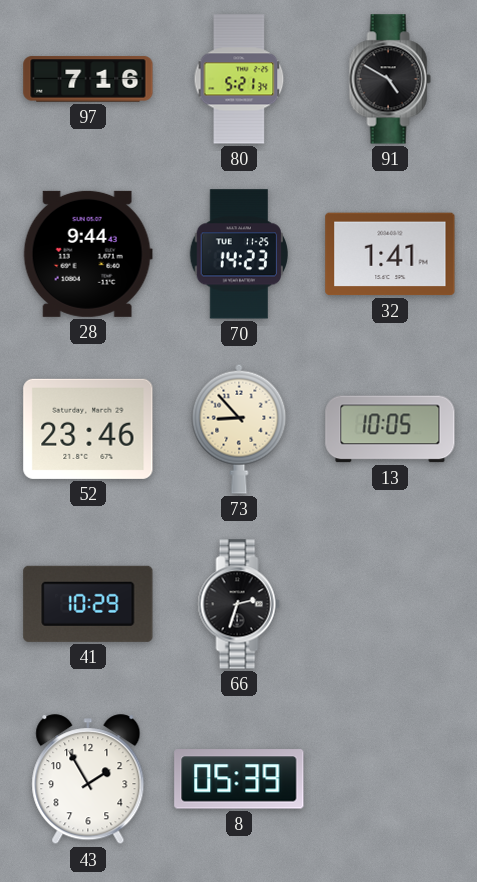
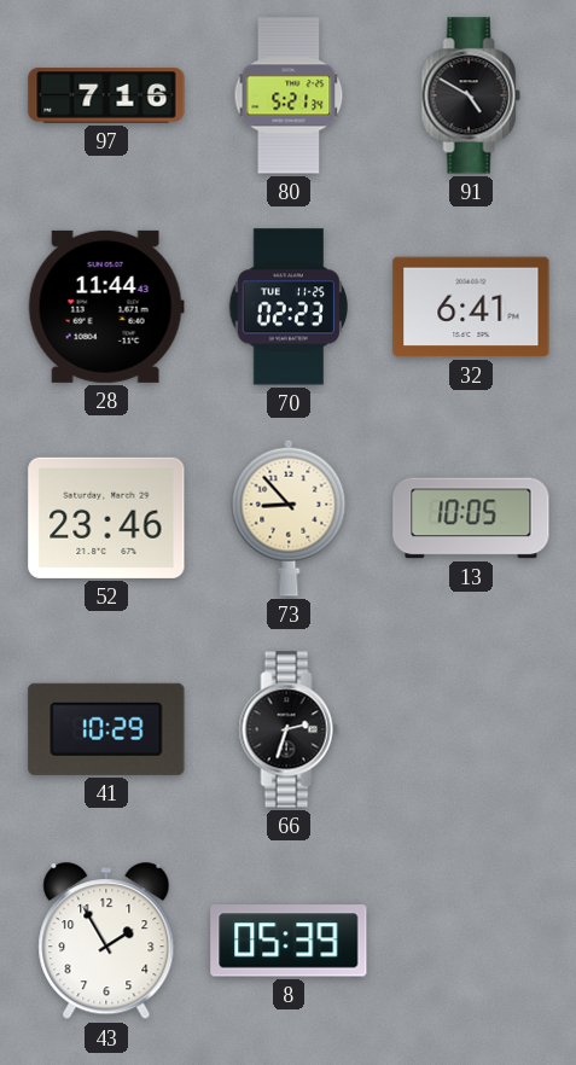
28: 9:44 -> 11:44
70: 14:23 -> 02:23
32: 1:41 -> 6:41
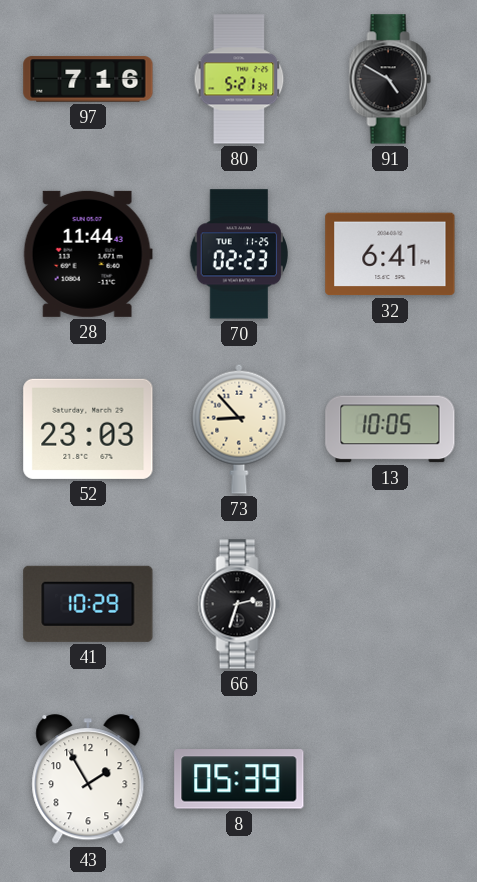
52: 23:46 -> 23:03
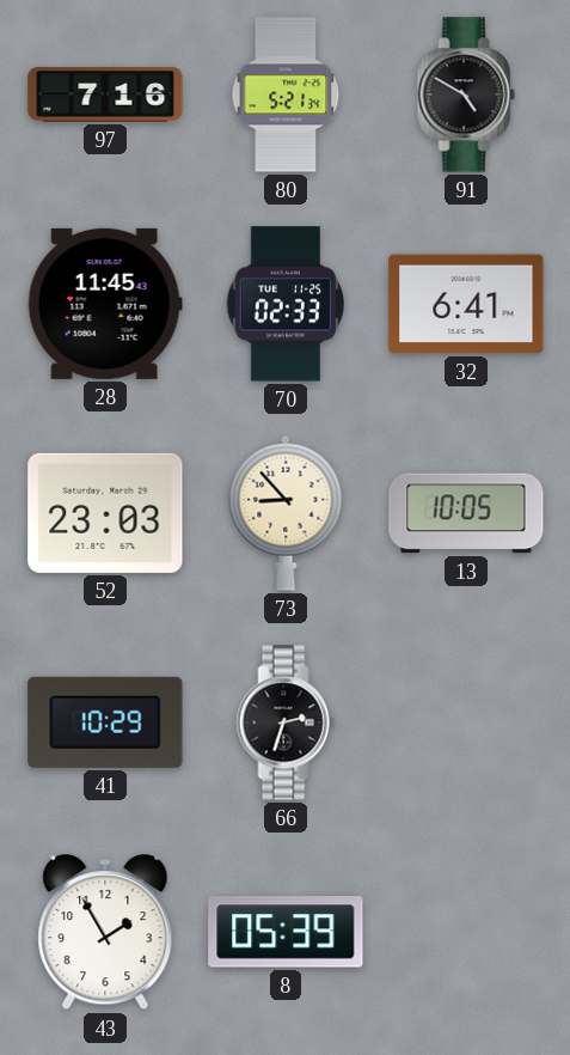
28: 11:44 -> 11:45
70: 02:23 -> 02:33
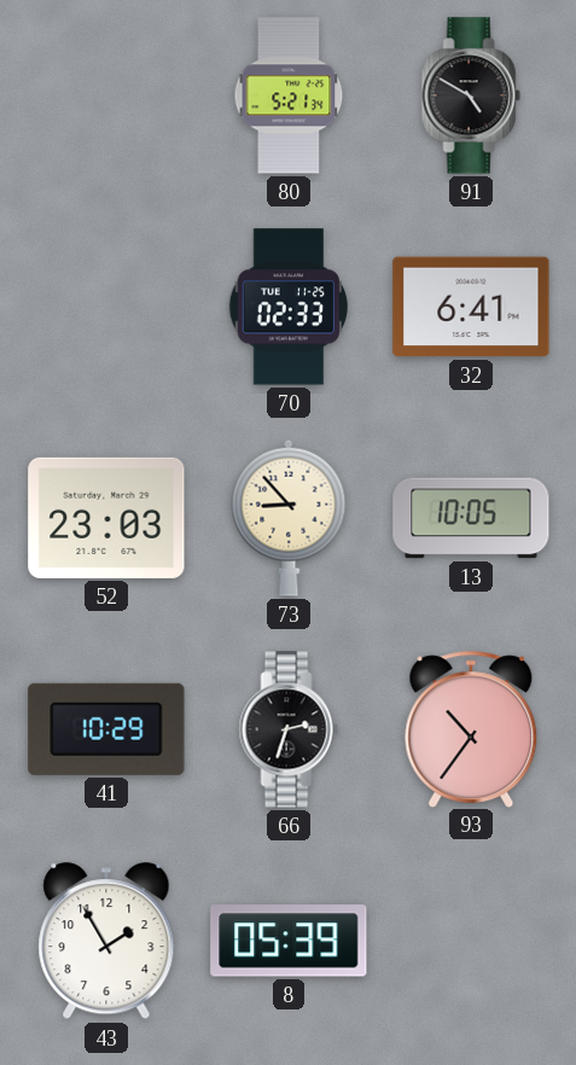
97: 7:16 -> none
28: 11:45 -> none
93: none -> 10:36
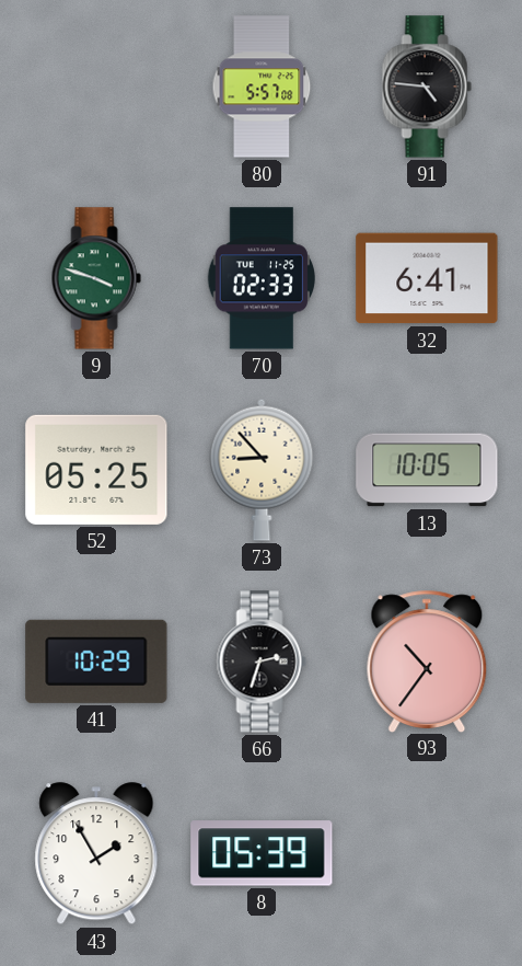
80: 5:21 -> 5:57
91: 4:50 -> 4:46
9: none -> 3:48
52: 23:03 -> 05:25
